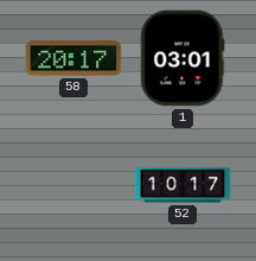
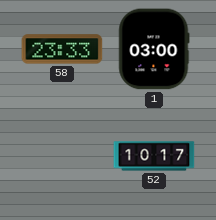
58: 20:17 -> 23:33
1: 03:01 -> 03:00
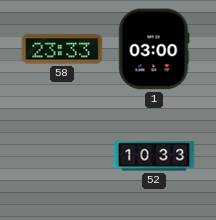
52: 10:17 -> 10:33
